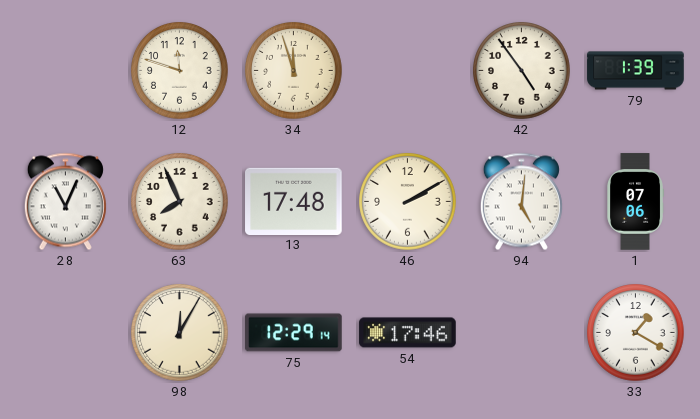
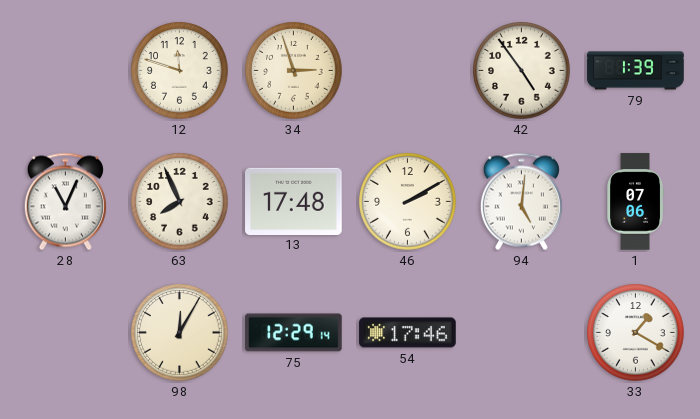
34: 11:57 -> 2:57
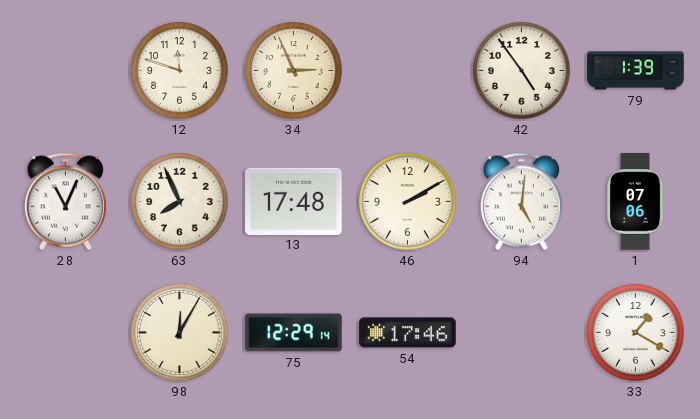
34: 2:57 -> 2:56
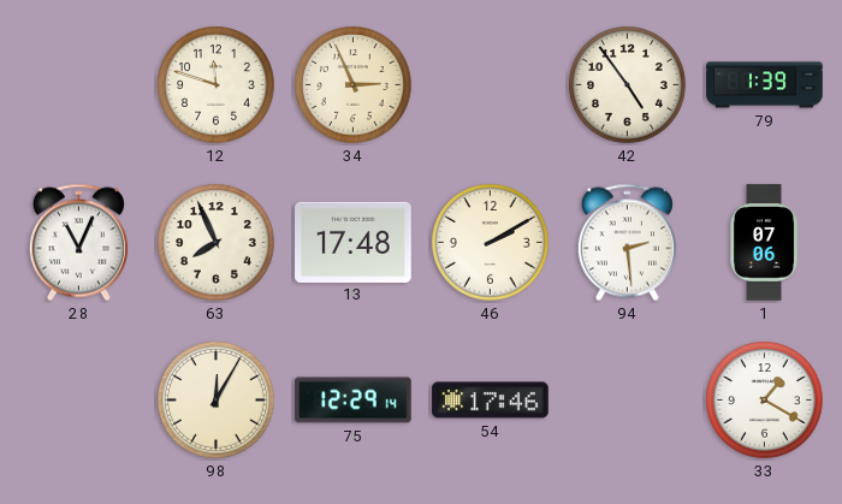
94: 5:01 -> 2:29
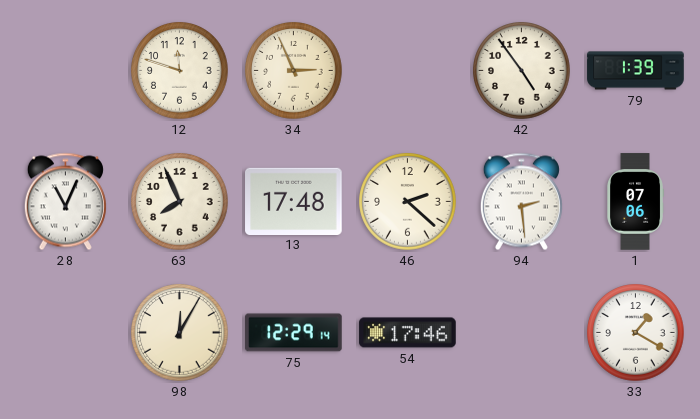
46: 2:10 -> 2:22
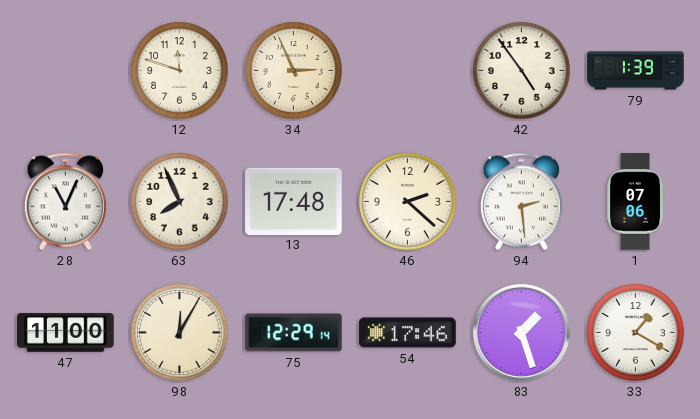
47: none -> 11:00
83: none -> 1:27
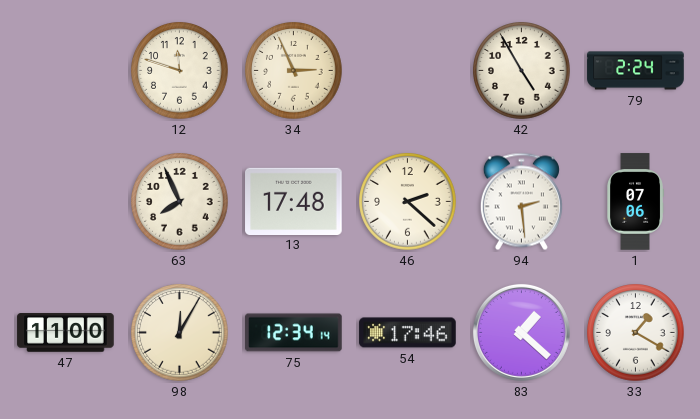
42: 4:54 -> 4:55
79: 1:39 -> 2:24
28: 11:04 -> none
75: 12:29 -> 12:34
83: 1:27 -> 1:22
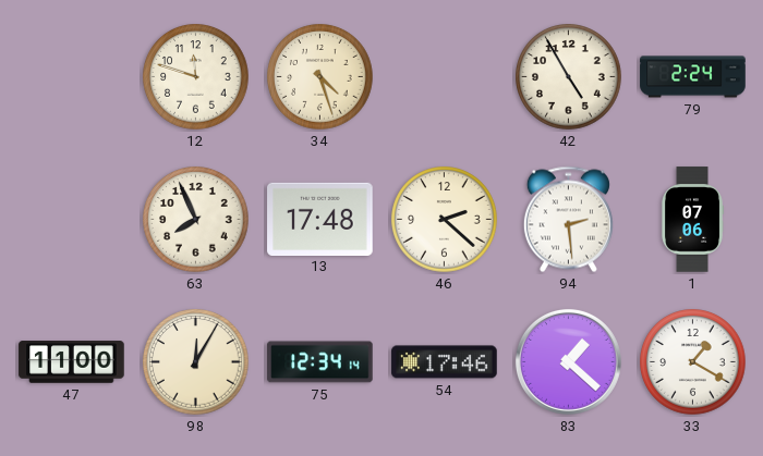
34: 2:56 -> 4:27
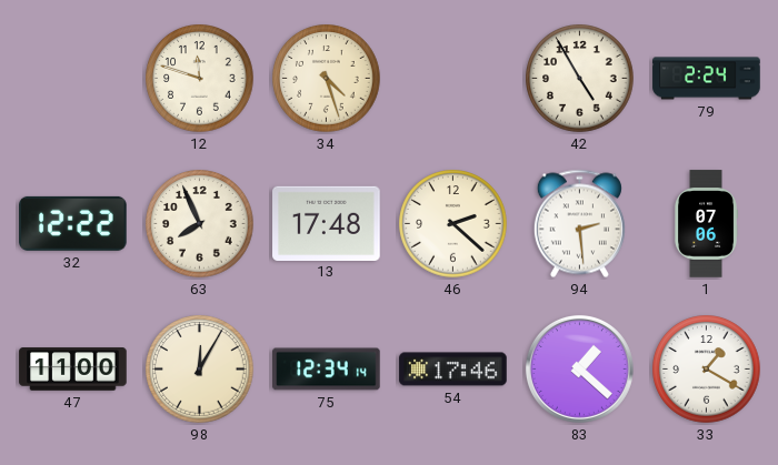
32: none -> 12:22
